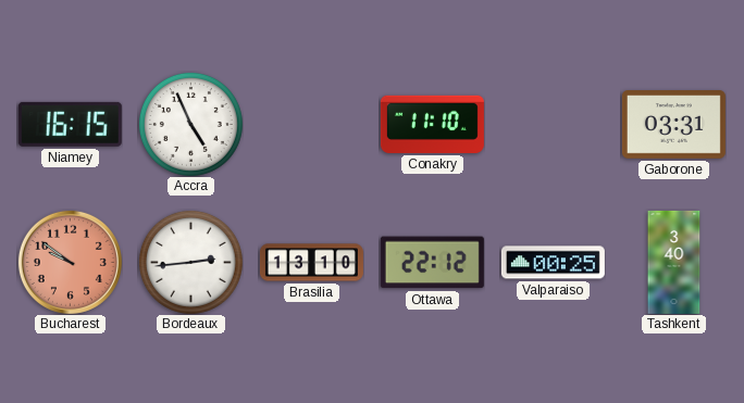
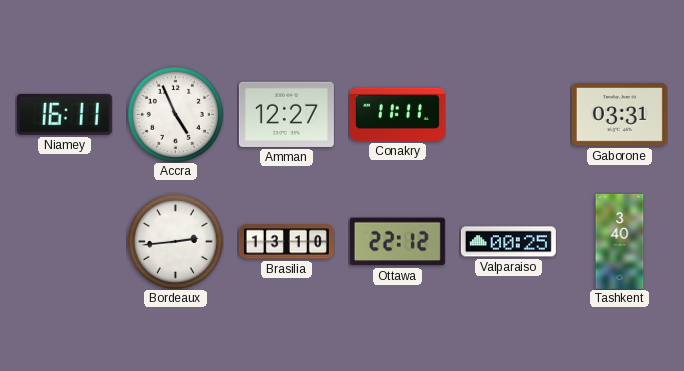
Niamey: 16:15 -> 16:11
Amman: none -> 12:27
Conakry: 11:10 -> 11:11
Bucharest: 9:51 -> none
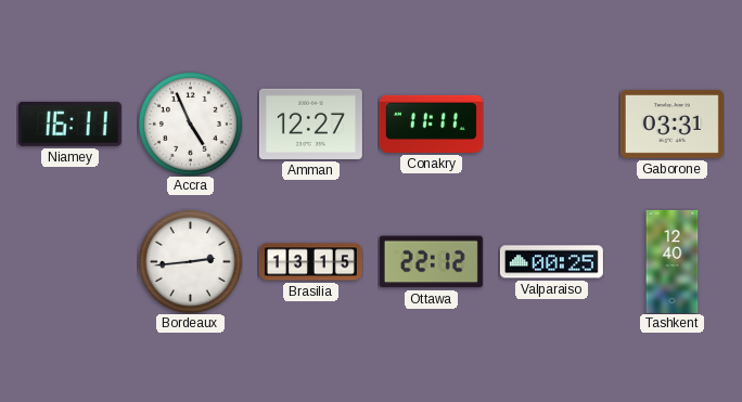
Brasilia: 13:10 -> 13:15
Tashkent: 3:40 -> 12:40
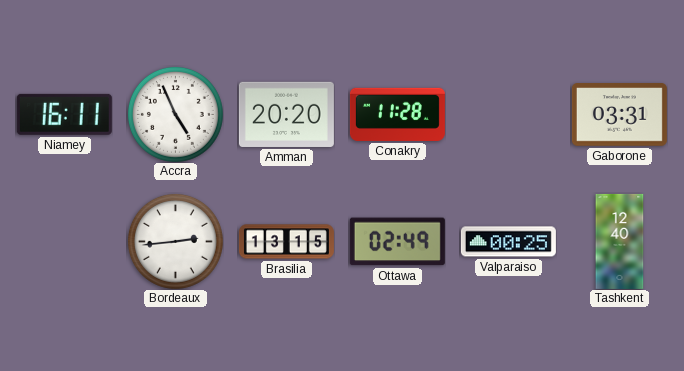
Amman: 12:27 -> 20:20
Conakry: 11:11 -> 11:28
Ottawa: 22:12 -> 02:49
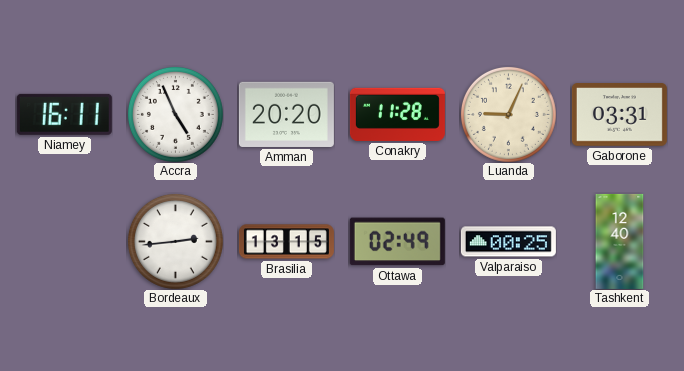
Luanda: none -> 9:04
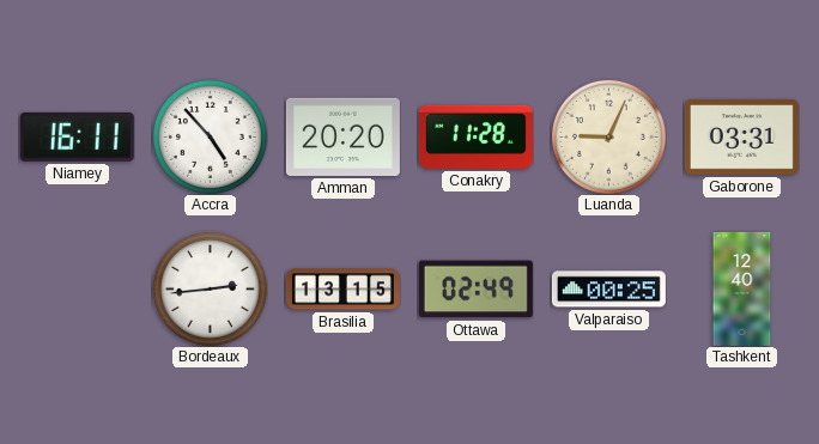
Accra: 4:56 -> 4:53
